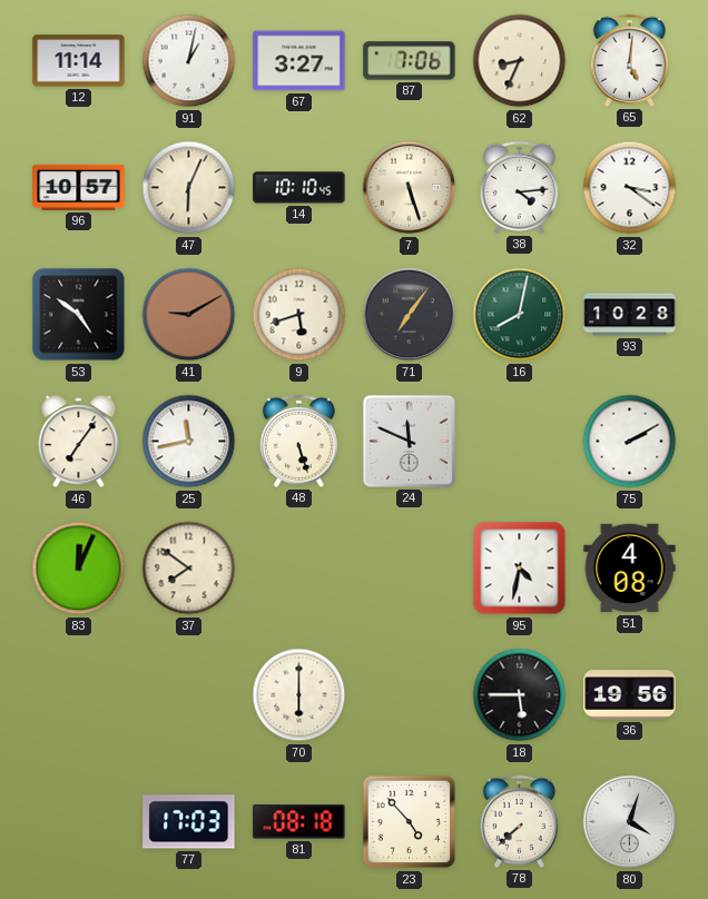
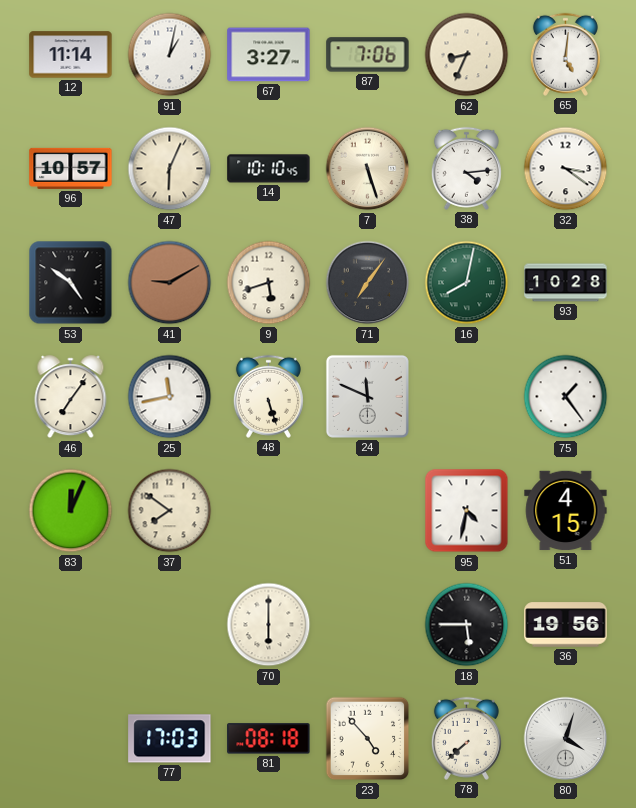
75: 2:10 -> 1:24
51: 4:08 -> 4:15
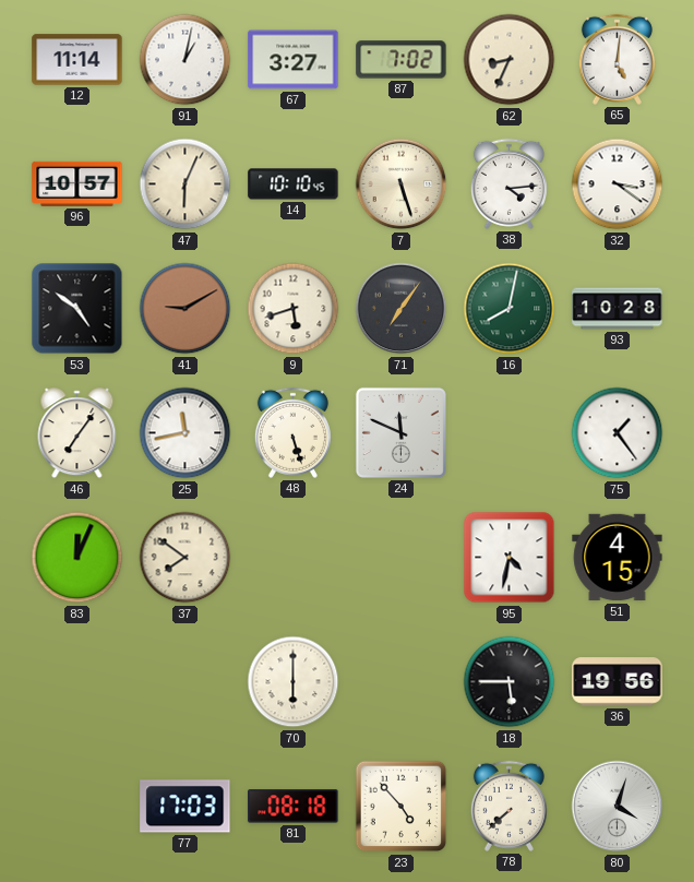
87: 7:06 -> 7:02
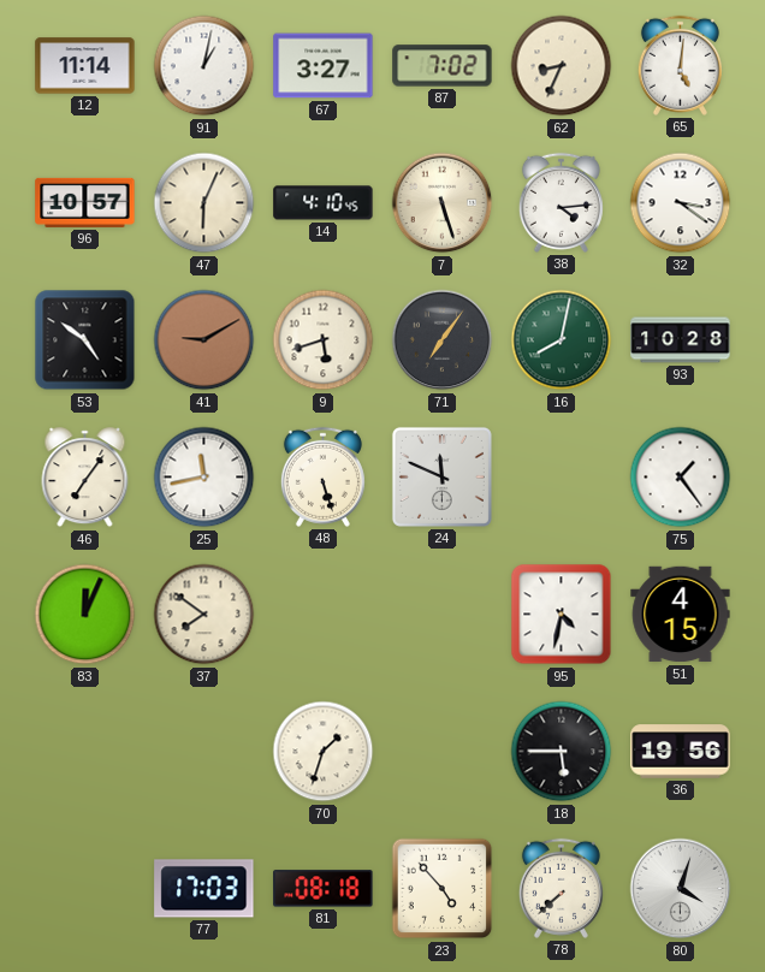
14: 10:10 -> 4:10
70: 6:00 -> 1:33
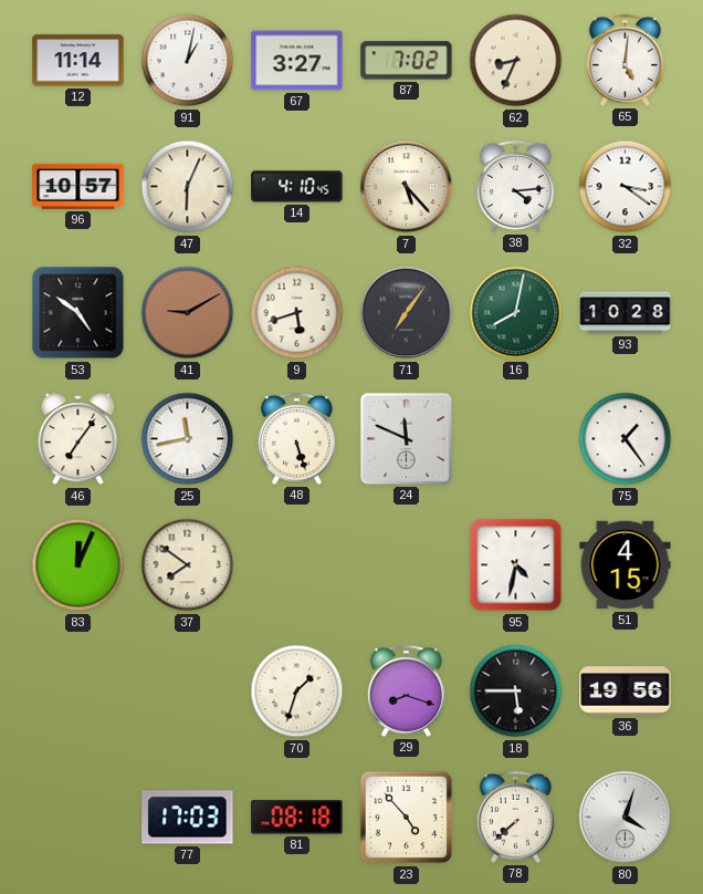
7: 5:27 -> 5:23
29: none -> 8:18
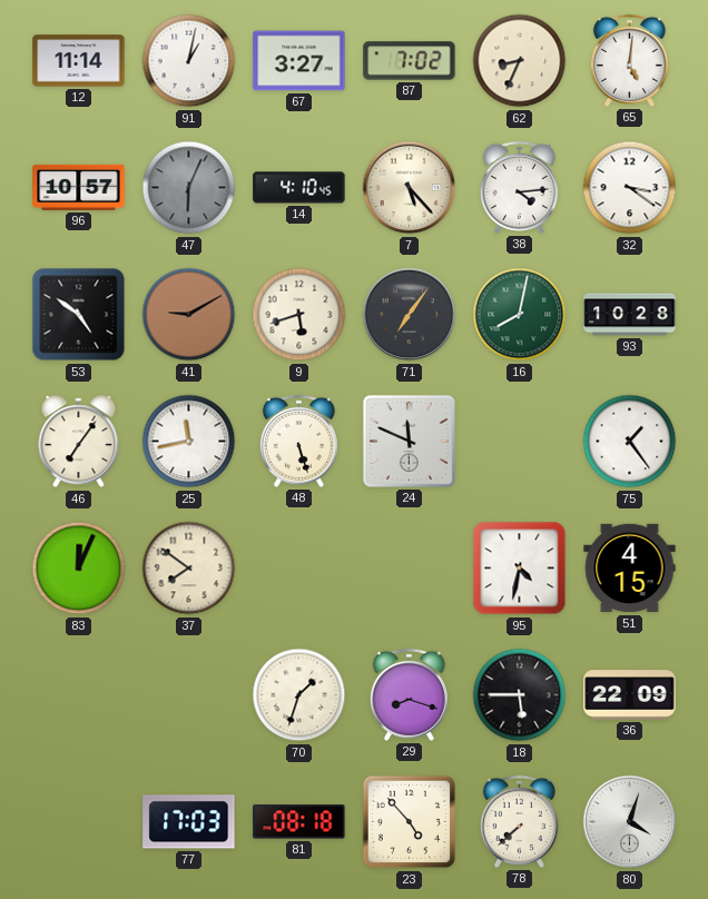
47 dial: cream -> grey
36: 19:56 -> 22:09
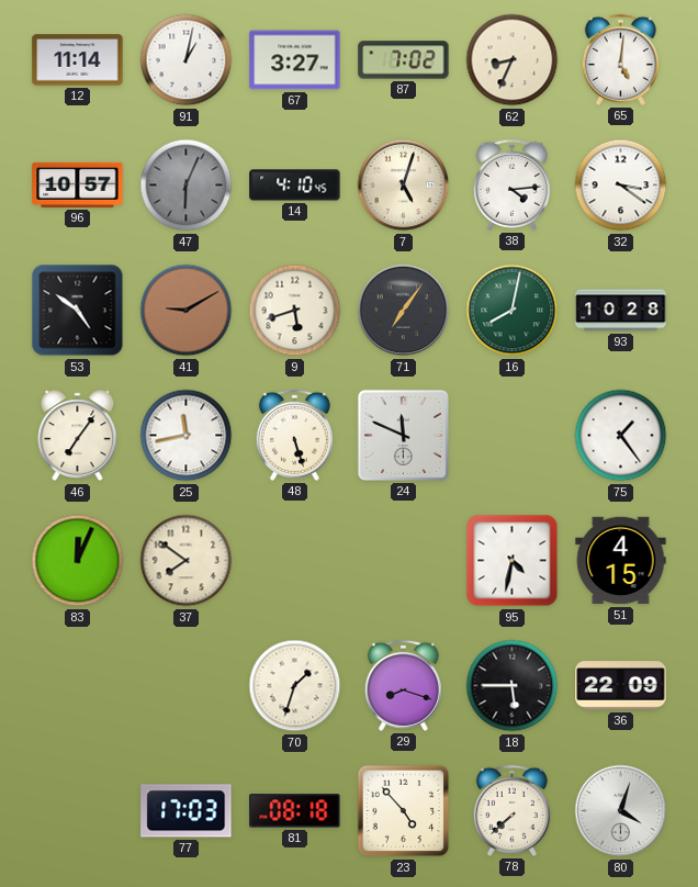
7: 5:23 -> 5:03
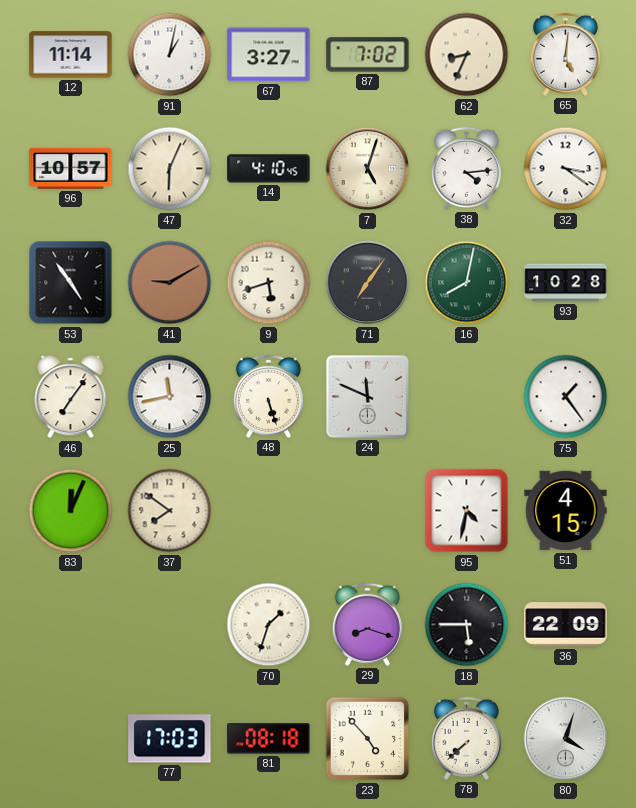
47 dial: grey -> cream
53: 4:51 -> 4:54
